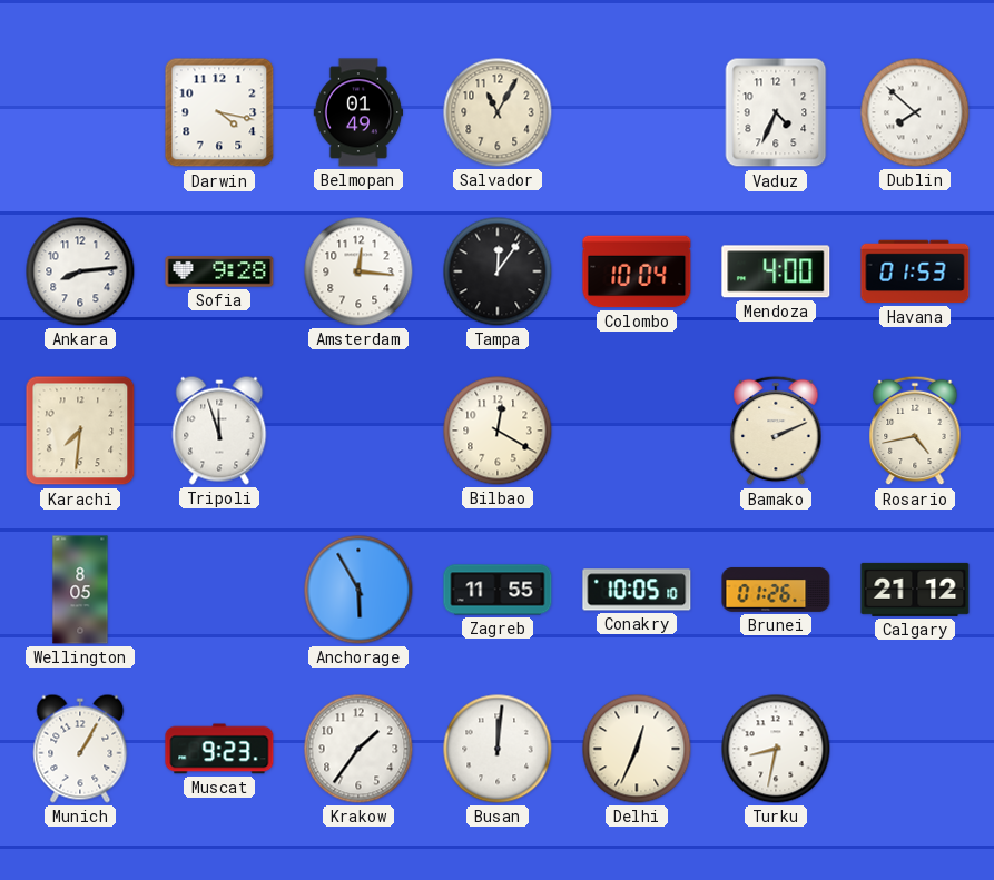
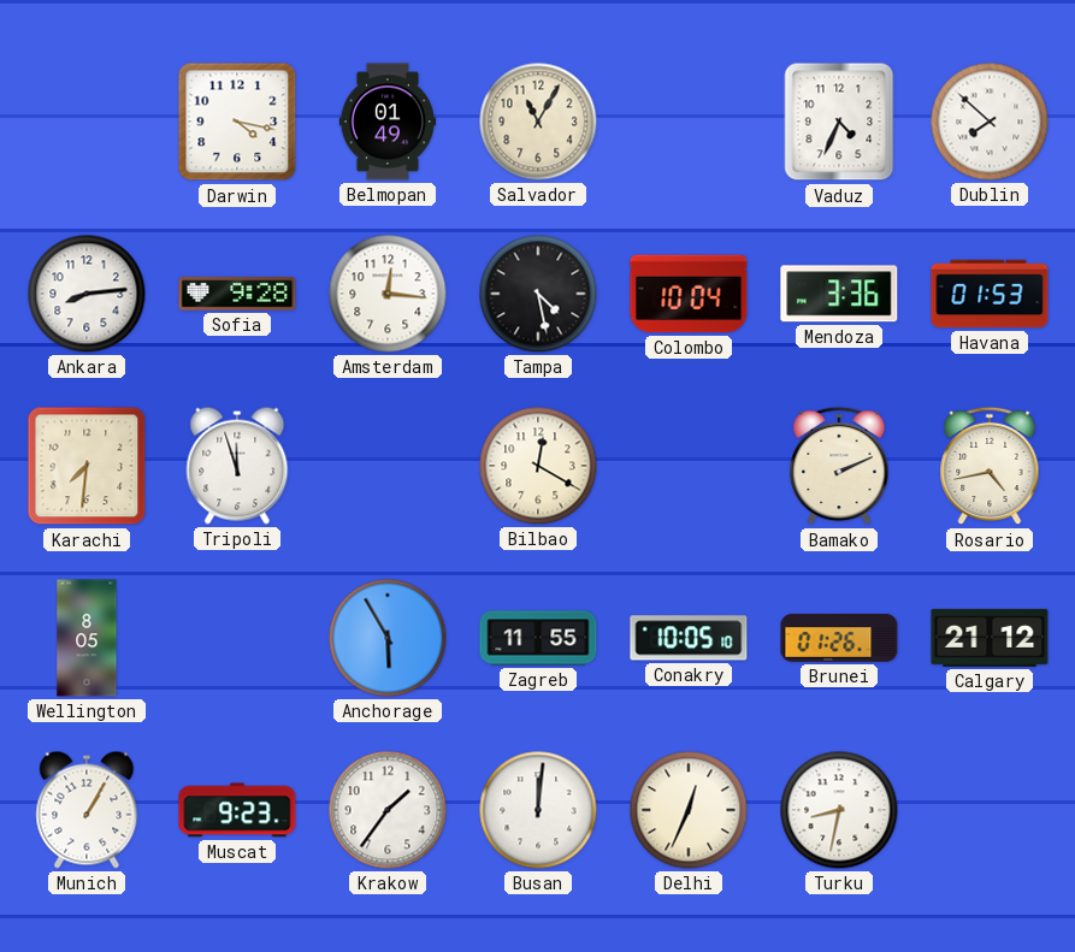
Tampa: 12:06 -> 4:28
Mendoza: 4:00 -> 3:36
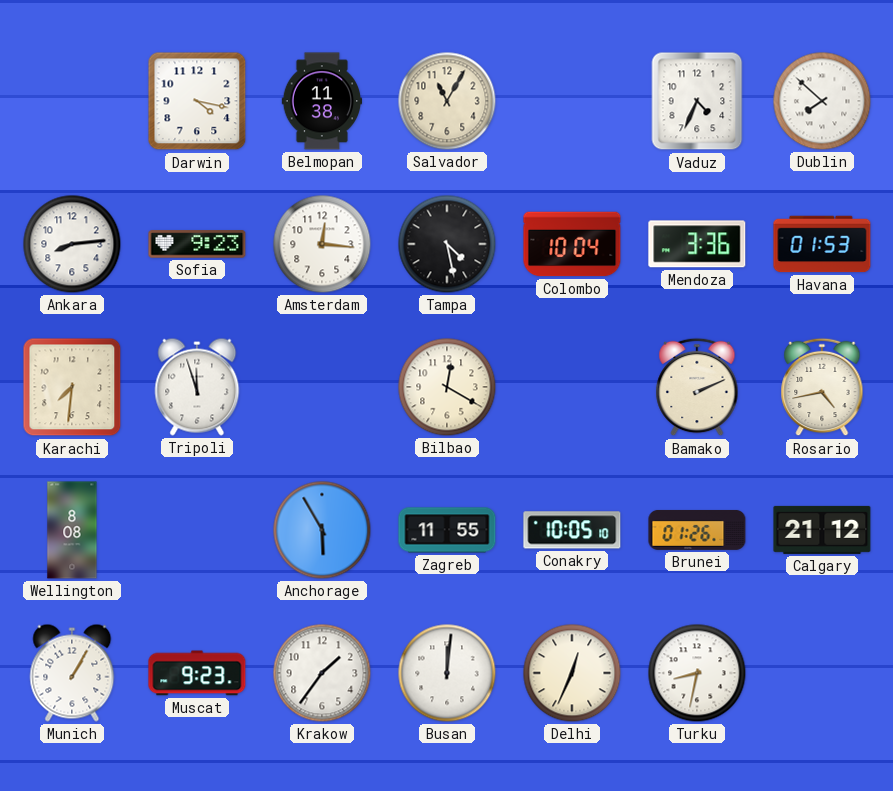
Belmopan: 01:49 -> 11:38
Sofia: 9:28 -> 9:23
Wellington: 8:05 -> 8:08
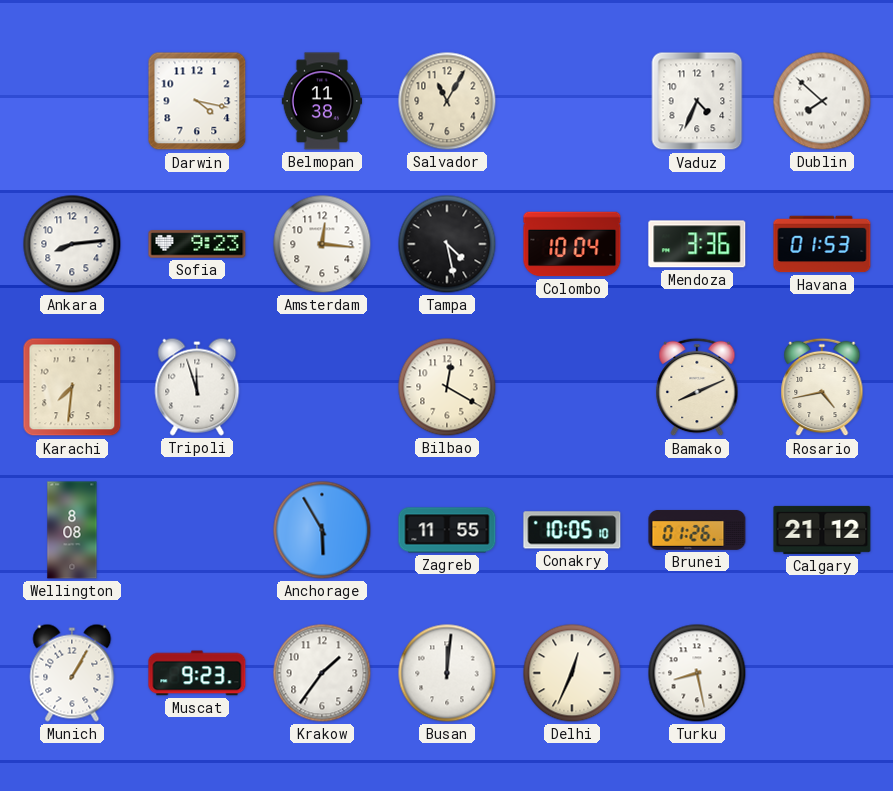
Bamako: 2:11 -> 8:11
Turku: 8:32 -> 8:28
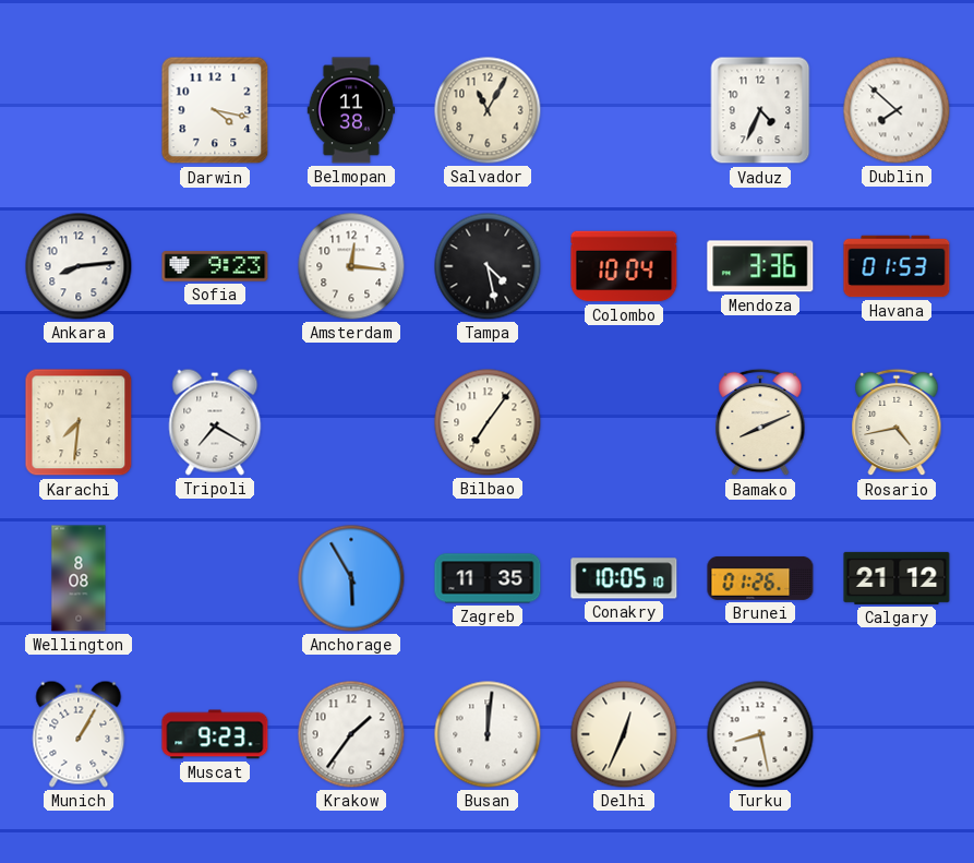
Tripoli: 11:57 -> 7:20
Bilbao: 12:20 -> 7:06
Zagreb: 11:55 -> 11:35
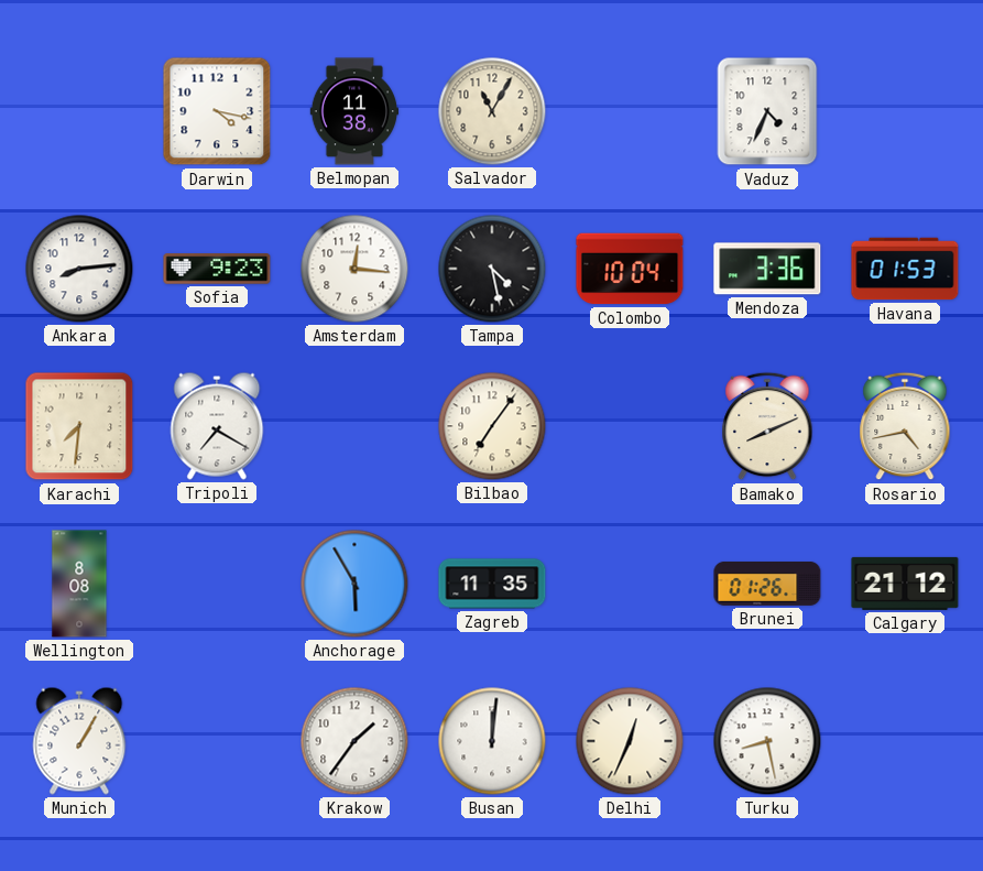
Dublin: 7:52 -> none
Conakry: 10:05 -> none
Muscat: 9:23 -> none
